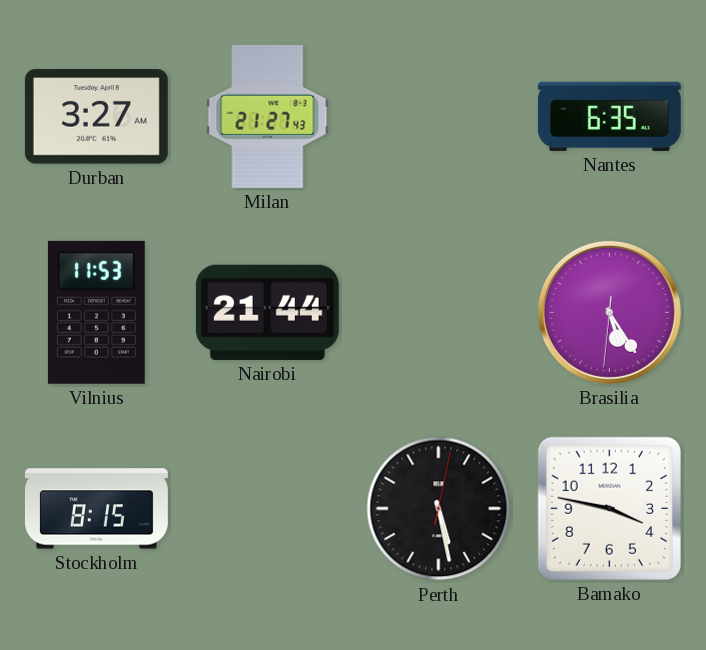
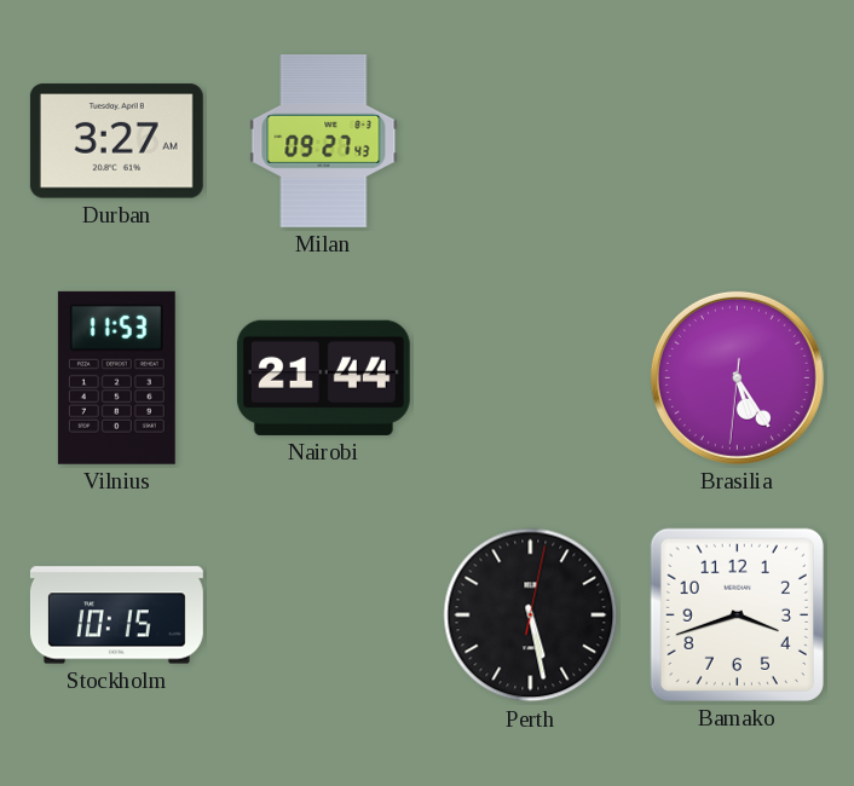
Milan: 21:27 -> 09:27
Nantes: 6:35 -> none
Stockholm: 8:15 -> 10:15
Bamako: 3:47 -> 3:42
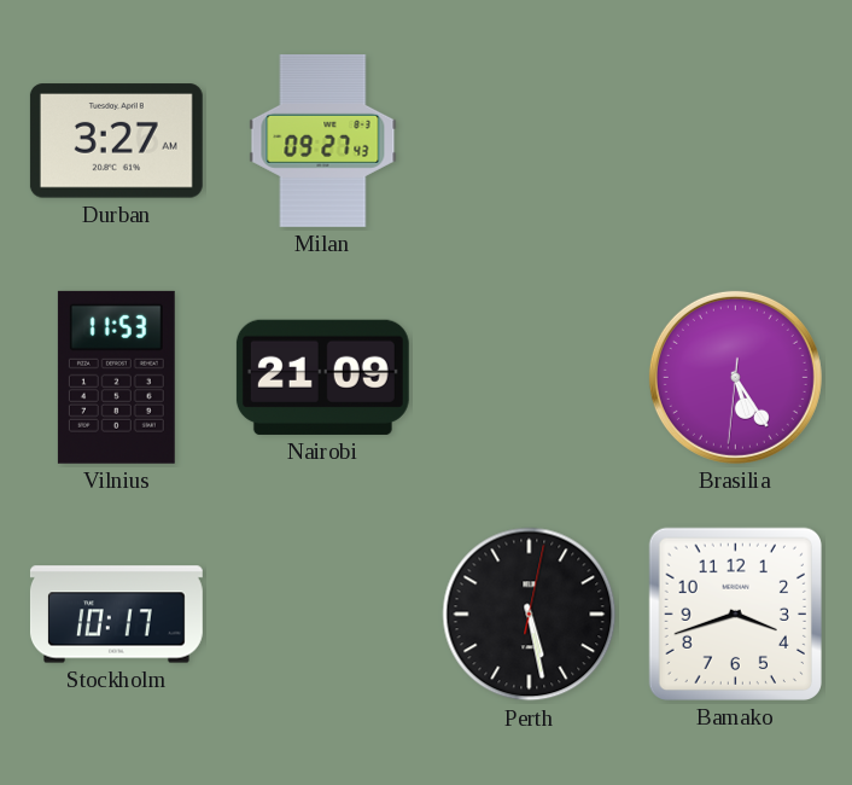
Nairobi: 21:44 -> 21:09
Stockholm: 10:15 -> 10:17
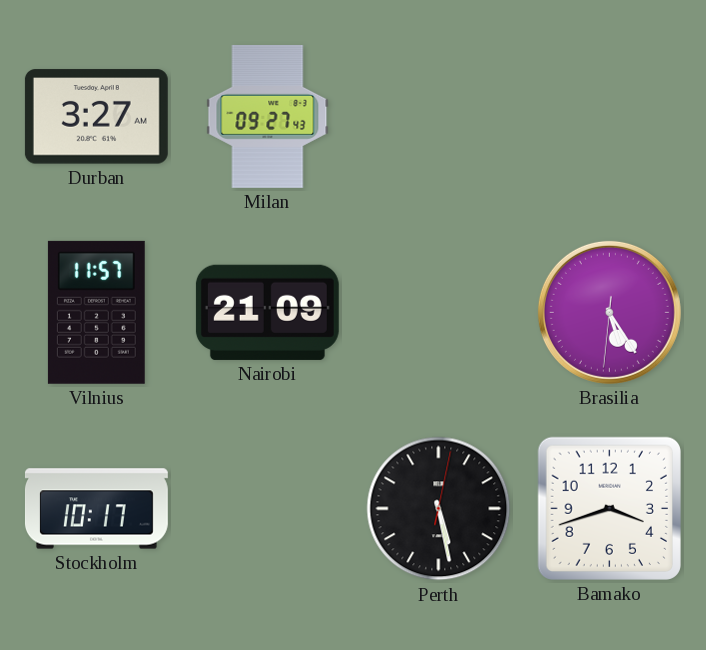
Vilnius: 11:53 -> 11:57
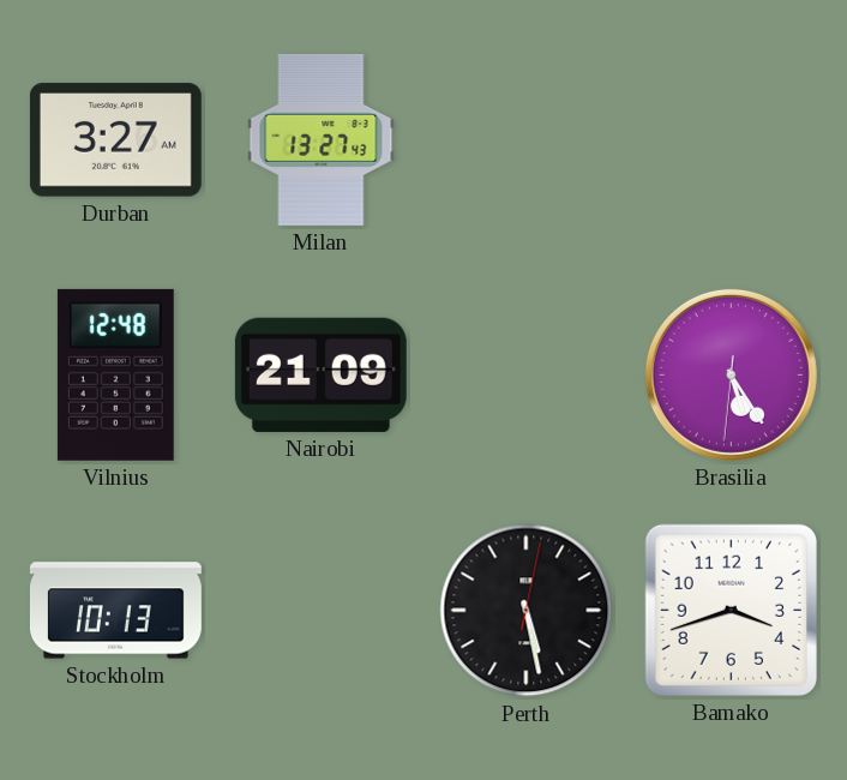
Milan: 09:27 -> 13:27
Vilnius: 11:57 -> 12:48
Stockholm: 10:17 -> 10:13
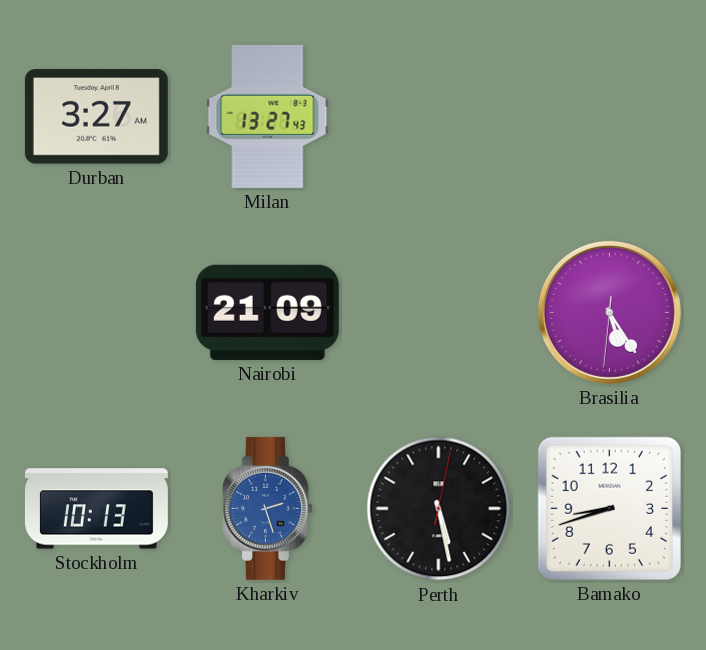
Vilnius: 12:48 -> none
Kharkiv: none -> 2:27
Bamako: 3:42 -> 8:42
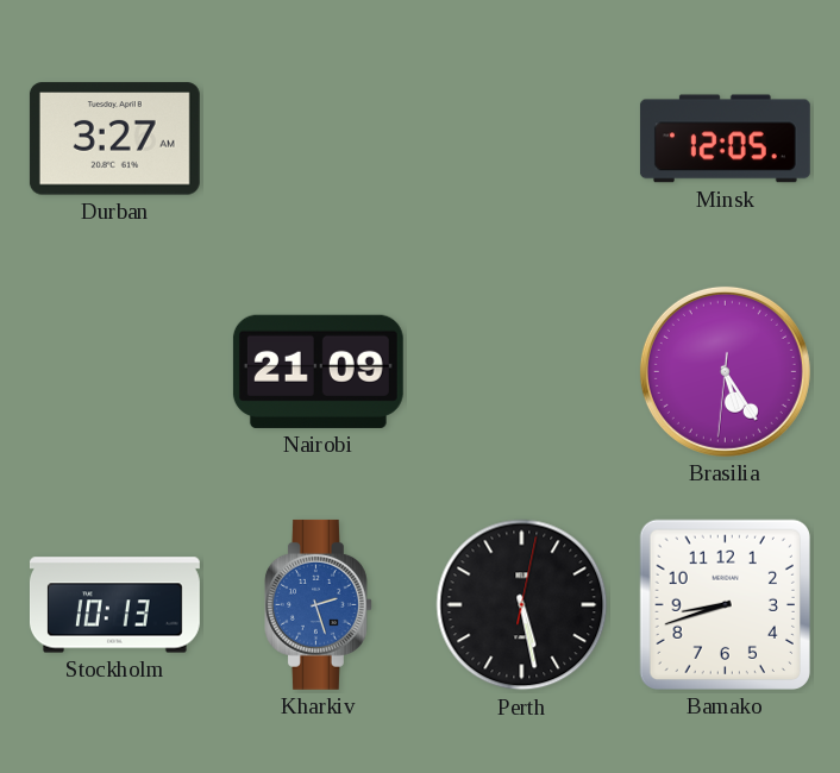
Milan: 13:27 -> none
Minsk: none -> 12:05
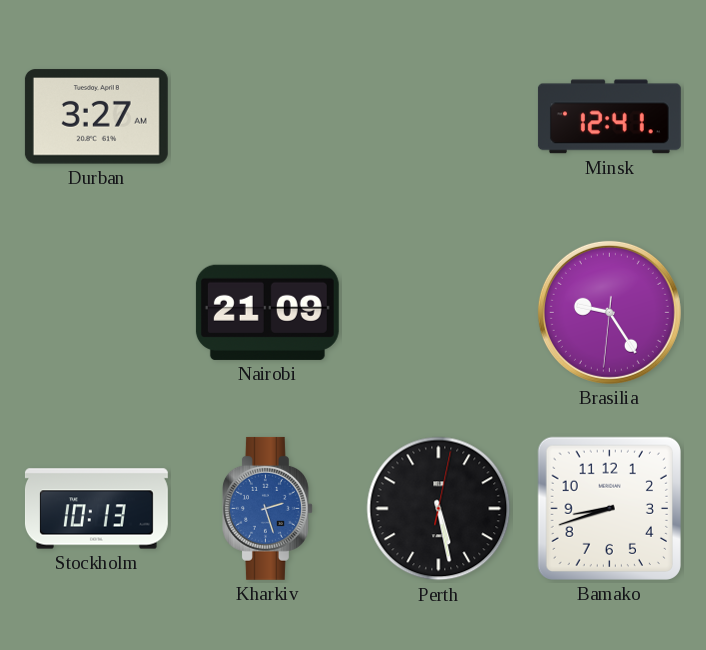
Minsk: 12:05 -> 12:41
Brasilia: 5:24 -> 9:24
